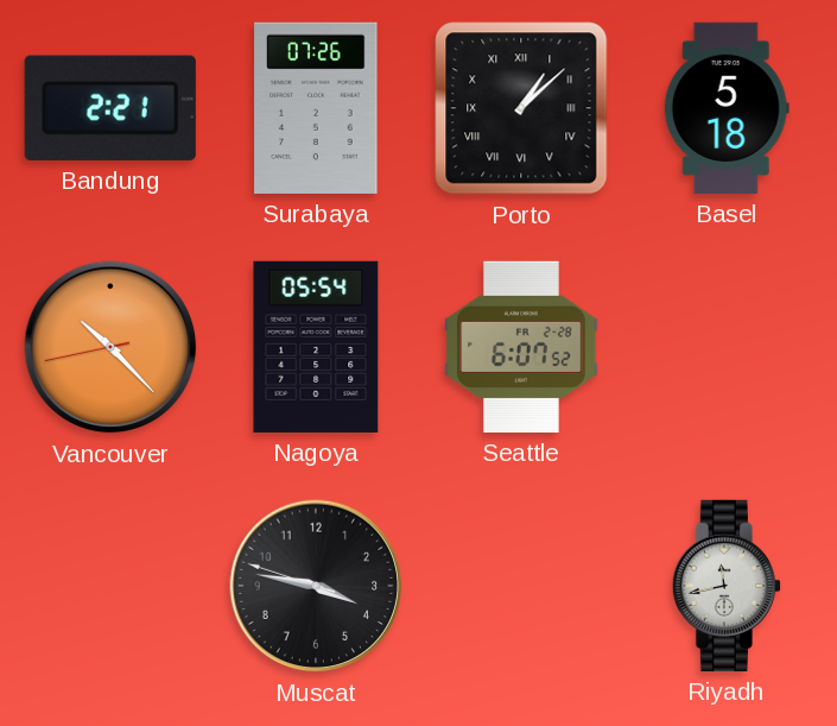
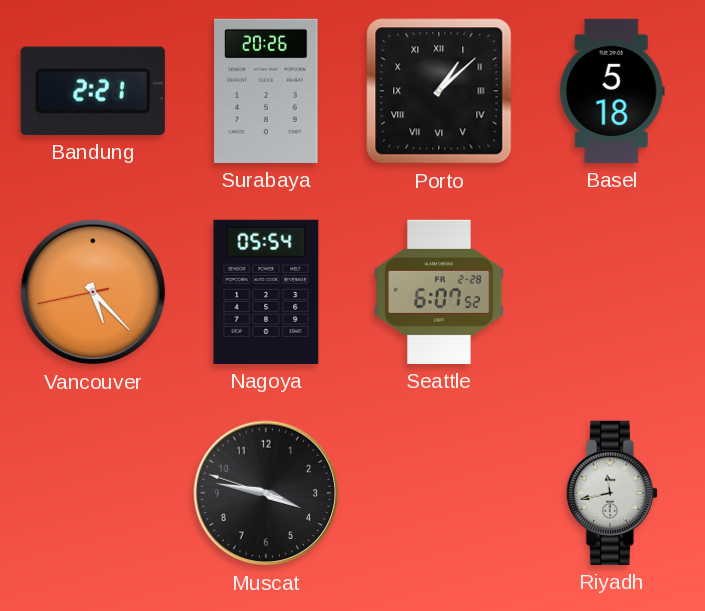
Surabaya: 07:26 -> 20:26
Vancouver: 10:22 -> 5:22
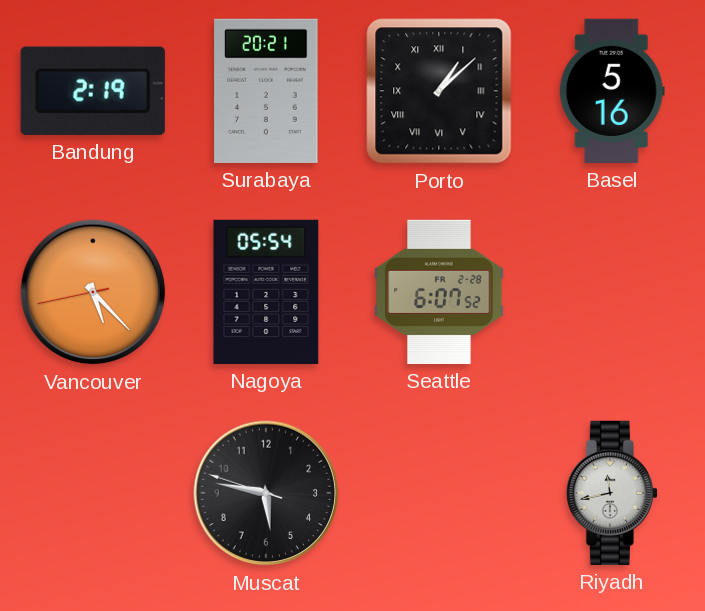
Bandung: 2:21 -> 2:19
Surabaya: 20:26 -> 20:21
Basel: 5:18 -> 5:16
Muscat: 3:46 -> 5:46
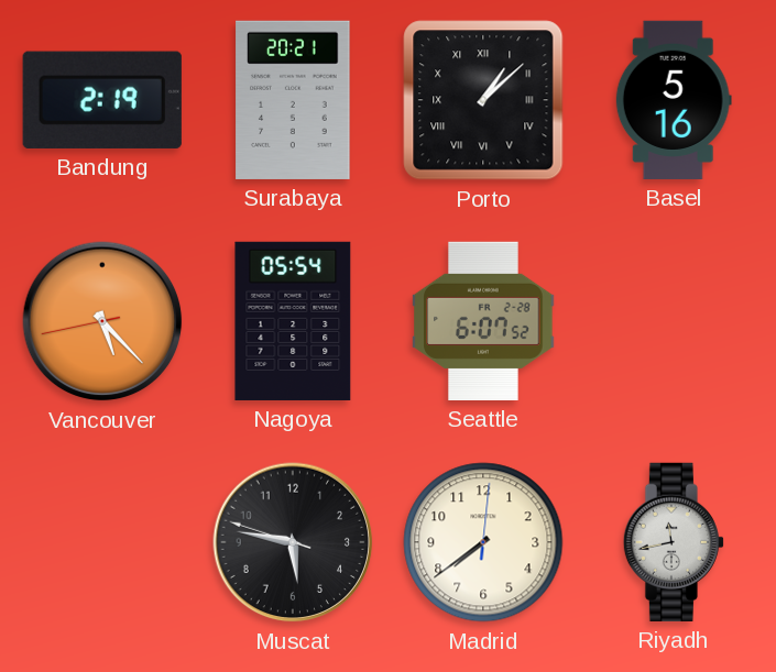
Madrid: none -> 7:39
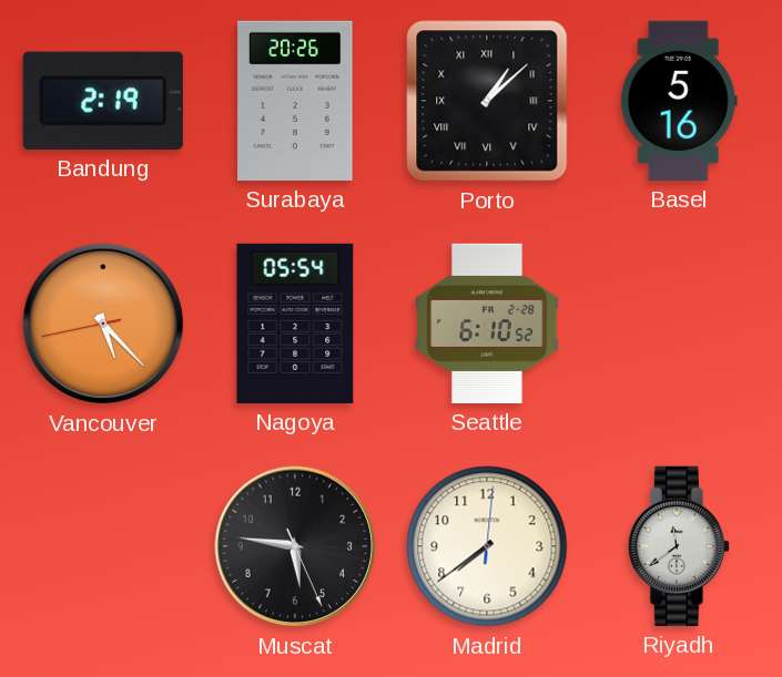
Surabaya: 20:21 -> 20:26
Seattle: 6:07 -> 6:10
Muscat: 5:46:48 -> 5:46:26
Riyadh: 11:43 -> 11:39
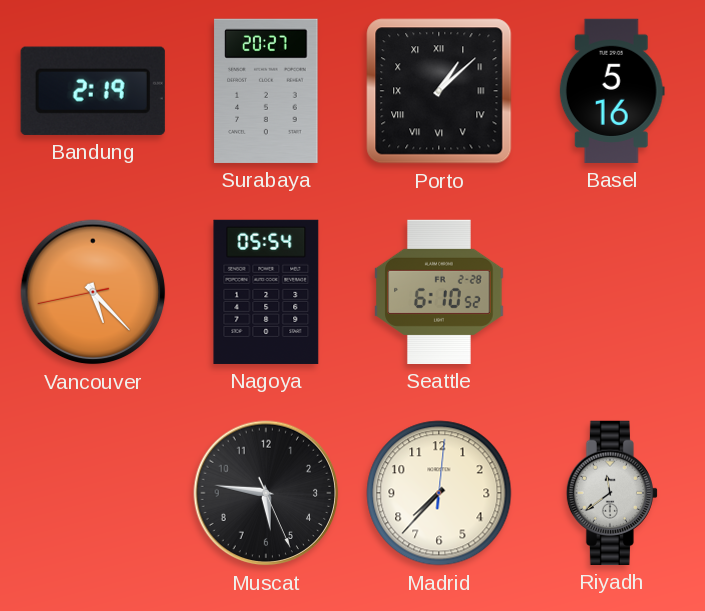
Surabaya: 20:26 -> 20:27
Madrid: 7:39 -> 7:37
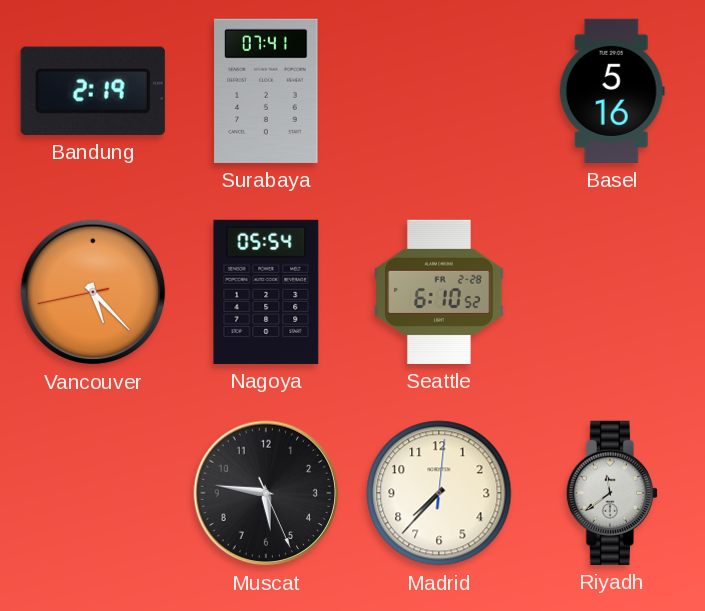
Surabaya: 20:27 -> 07:41
Porto: 1:08 -> none
